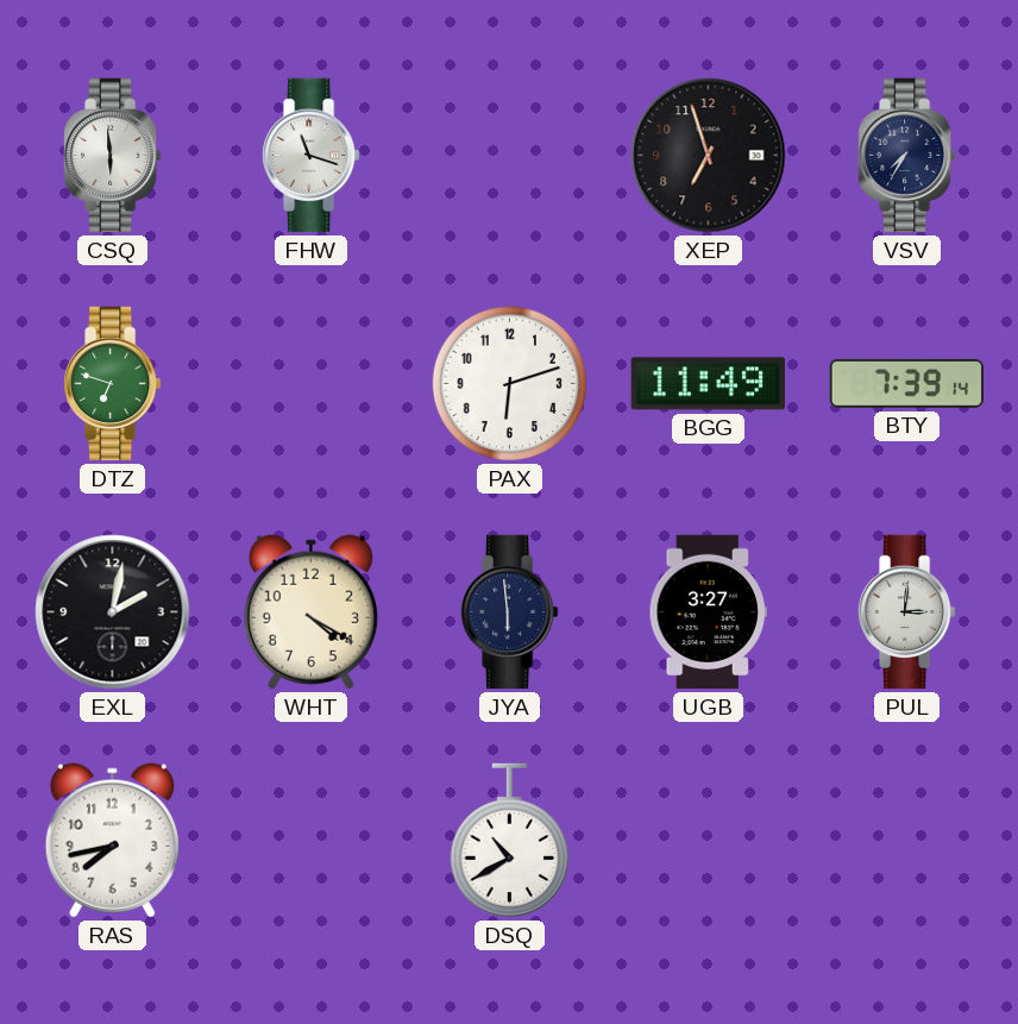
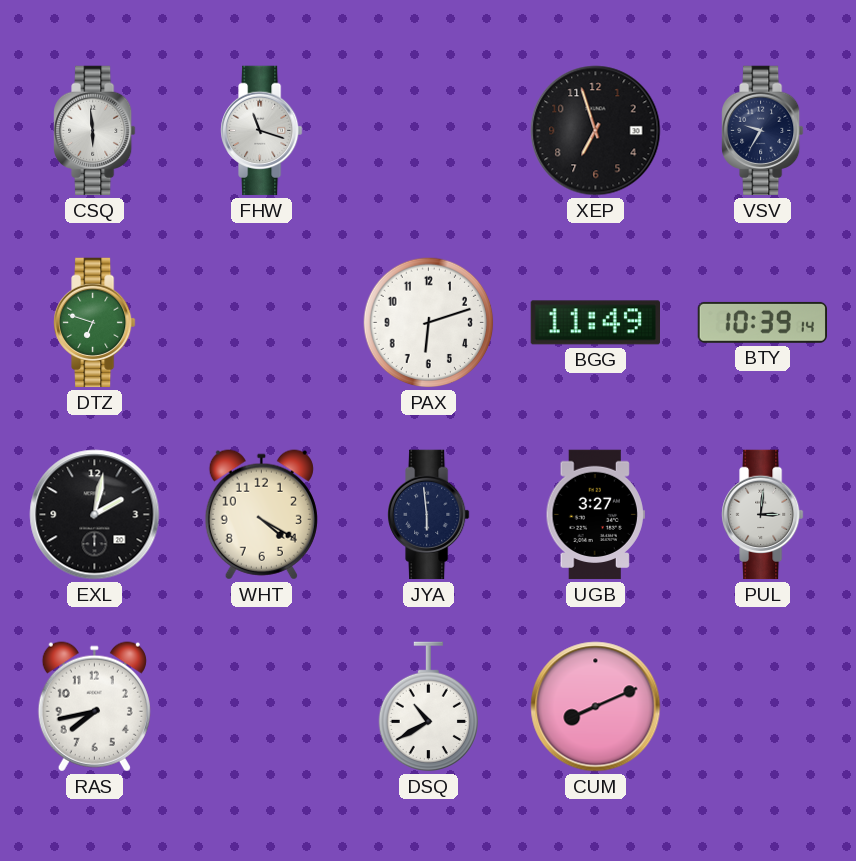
VSV: 7:35 -> 9:35
BTY: 7:39 -> 10:39
CUM: none -> 8:11
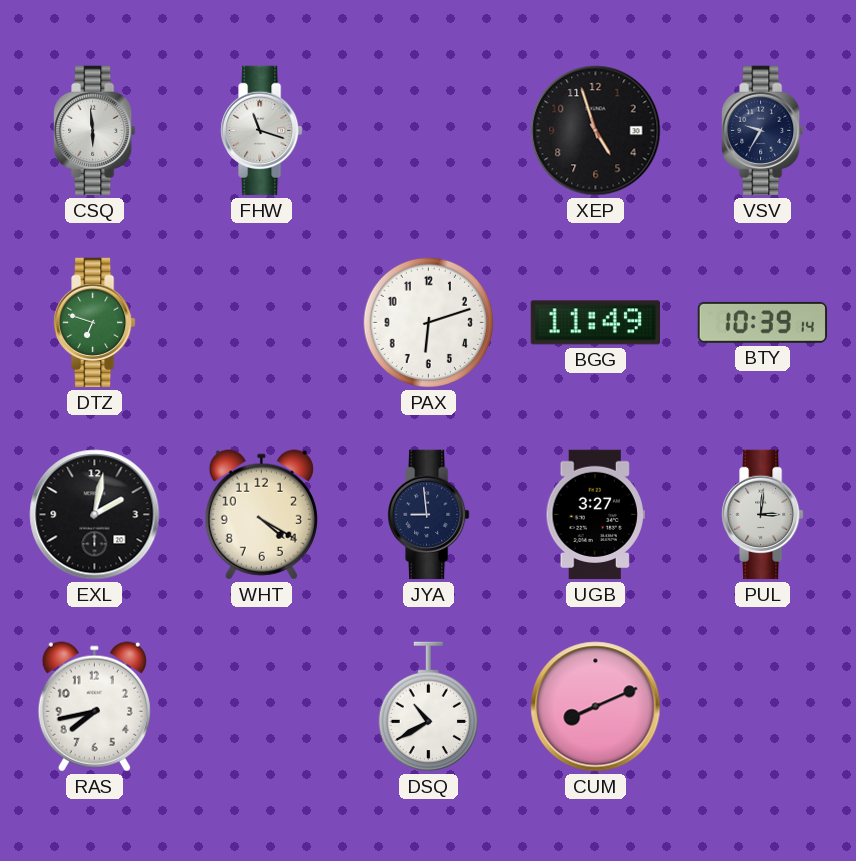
XEP: 6:57 -> 4:57
JYA: 5:59 -> 8:59
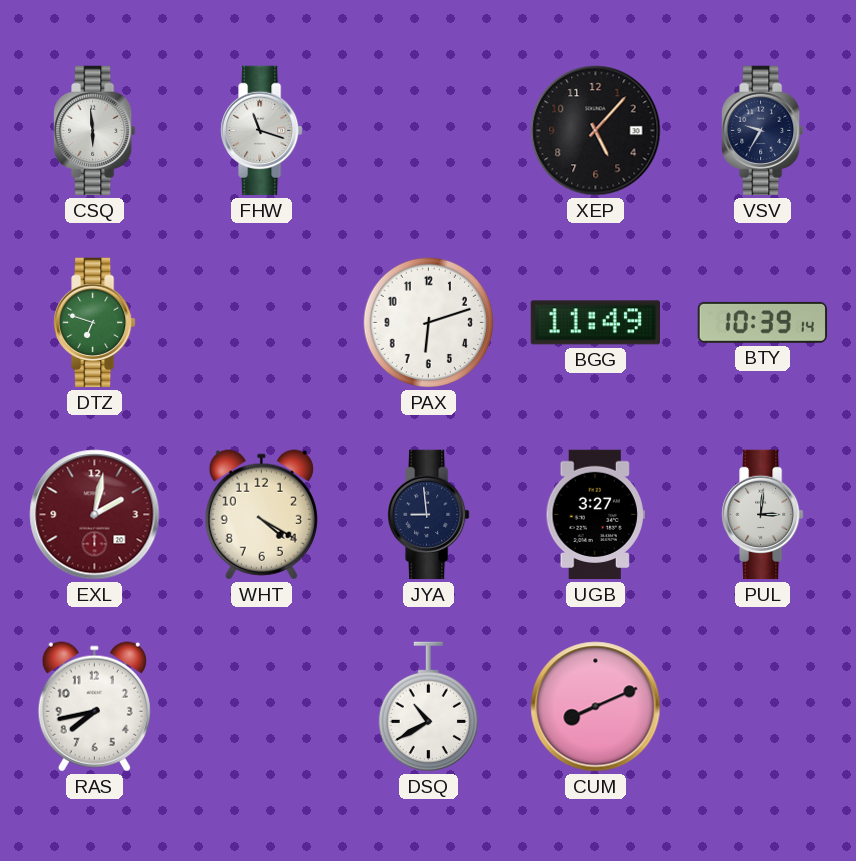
XEP: 4:57 -> 5:07
EXL dial: black -> burgundy
